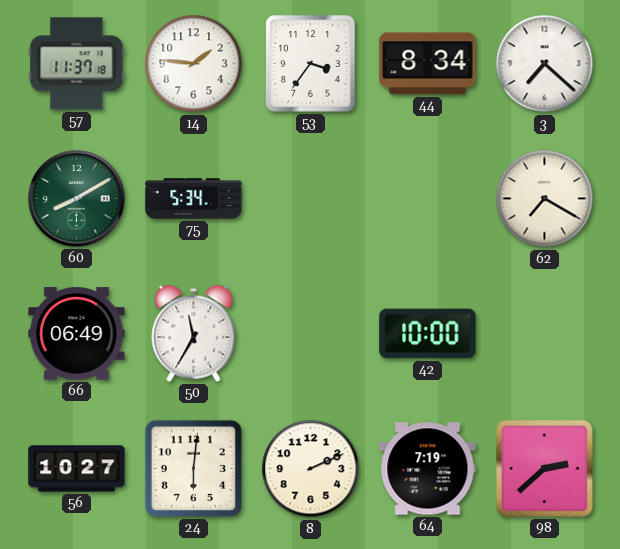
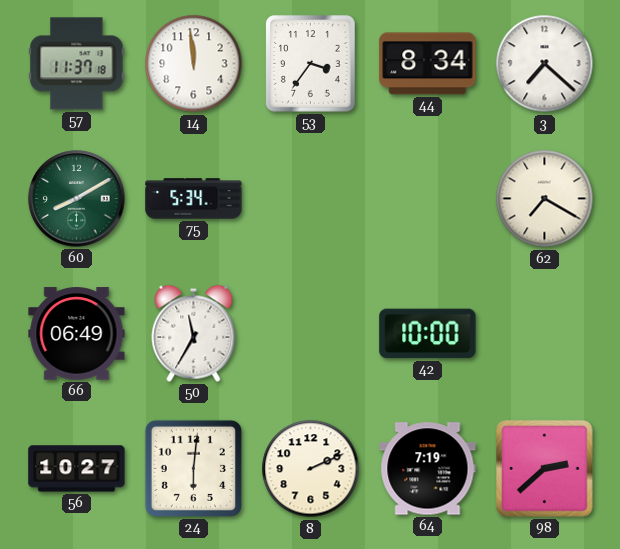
14: 1:46 -> 11:59
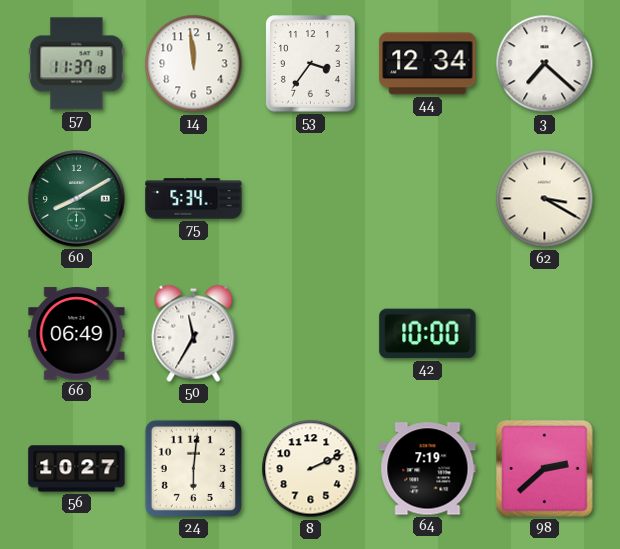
44: 8:34 -> 12:34
62: 7:20 -> 3:20
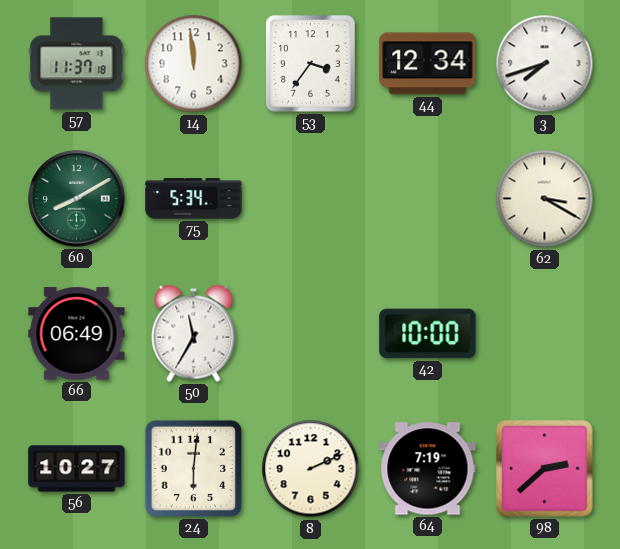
3: 7:22 -> 7:42
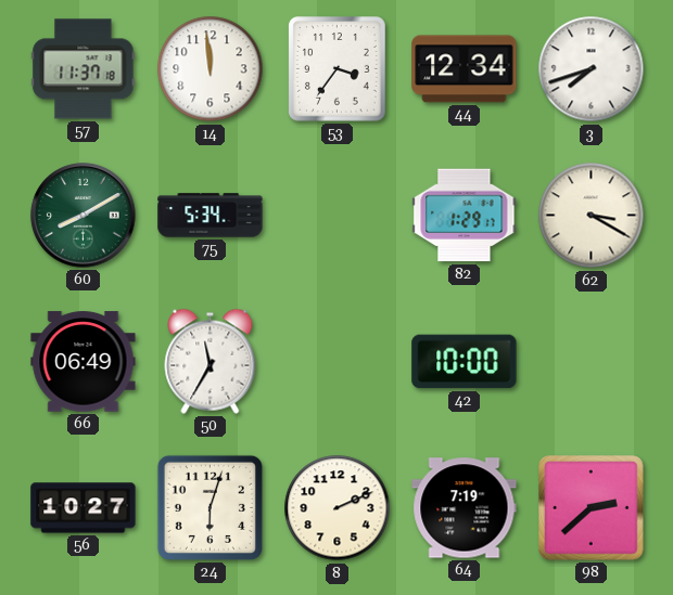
82: none -> 1:29
24: 6:01 -> 6:03
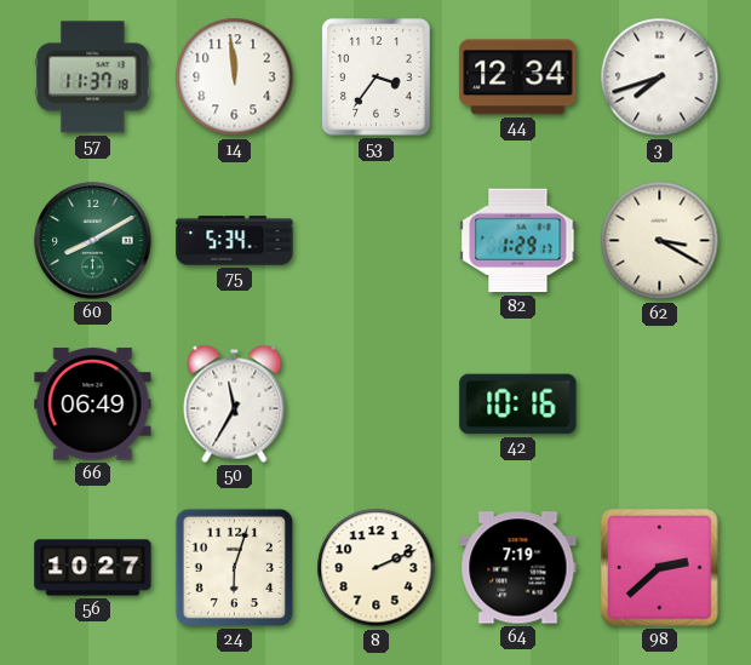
42: 10:00 -> 10:16
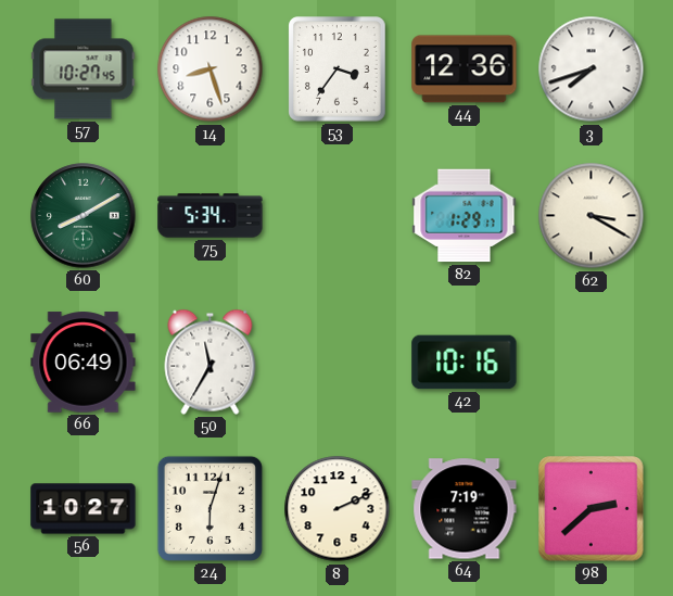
57: 11:37 -> 10:27
14: 11:59 -> 8:27
44: 12:34 -> 12:36
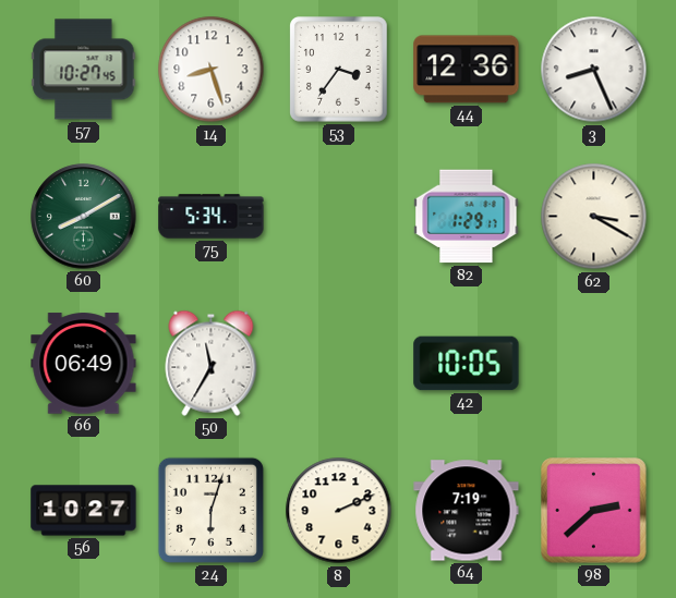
3: 7:42 -> 8:26
42: 10:16 -> 10:05
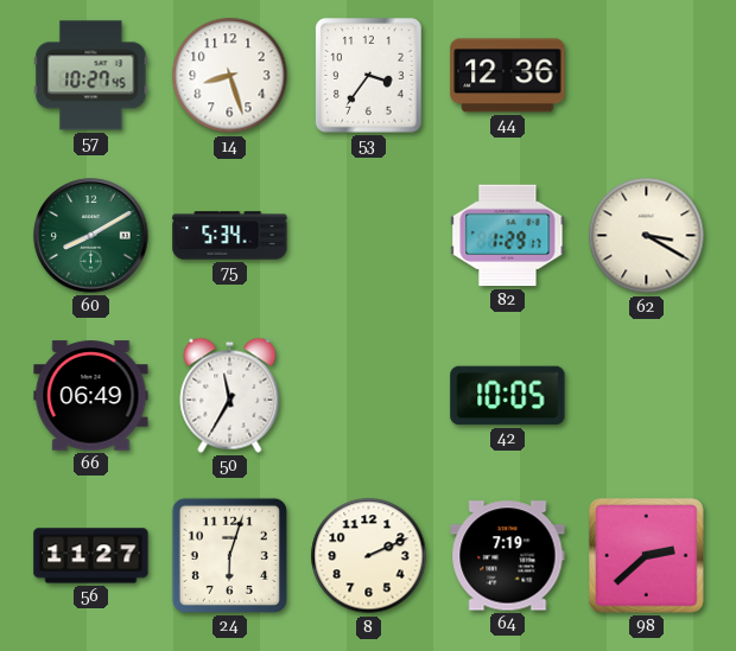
3: 8:26 -> none
56: 10:27 -> 11:27
